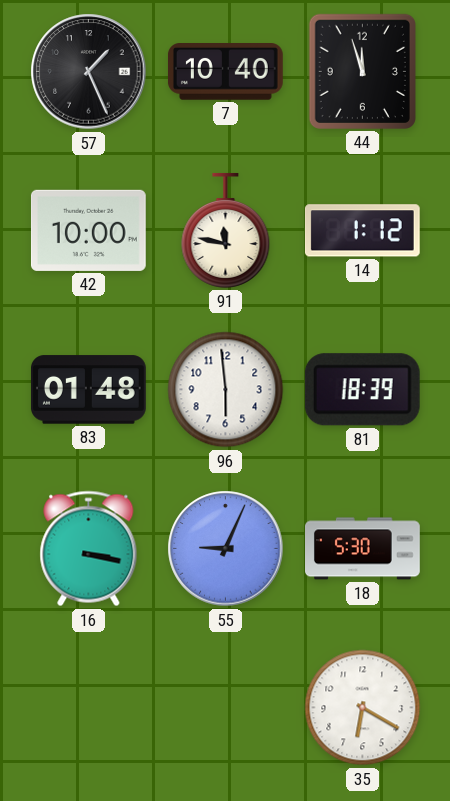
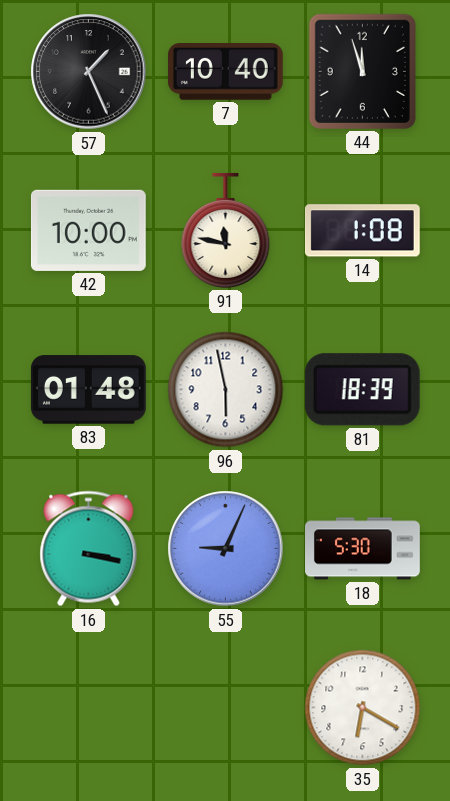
14: 1:12 -> 1:08
96: 5:59 -> 5:58
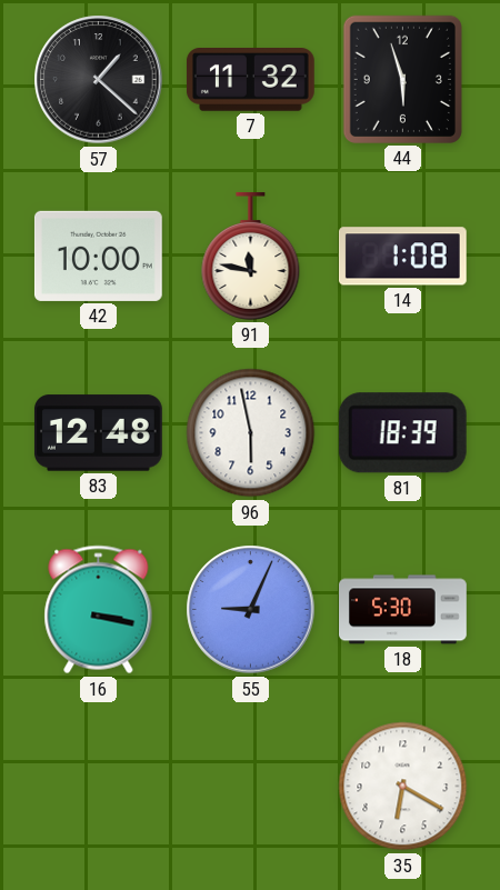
57: 1:26 -> 1:22
7: 10:40 -> 11:32
44: 11:57 -> 5:57
83: 01:48 -> 12:48
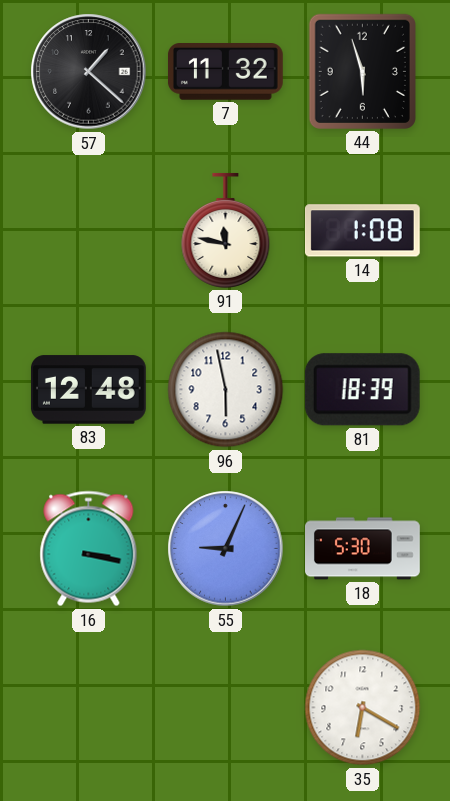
42: 10:00 -> none
